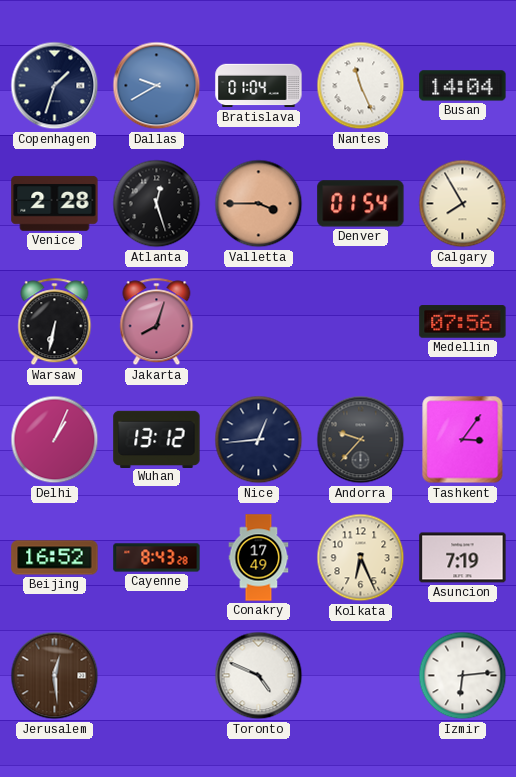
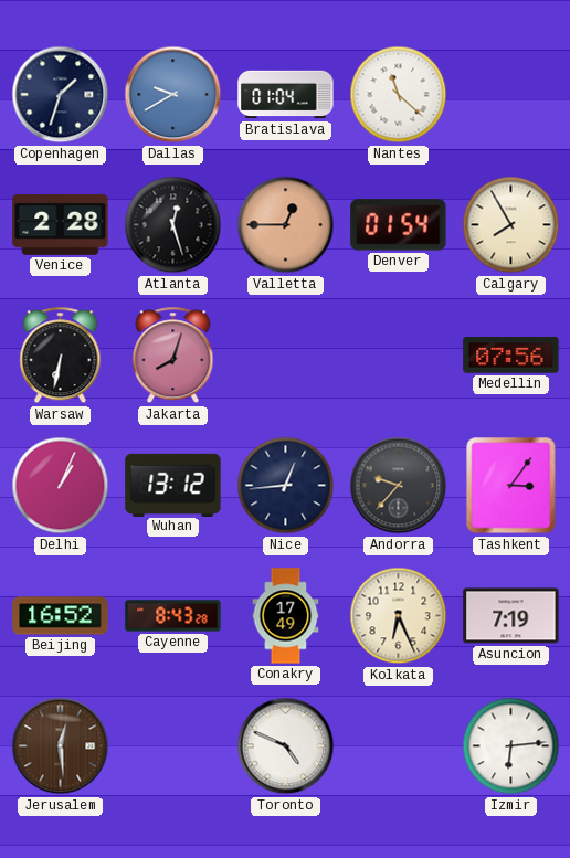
Nantes: 11:26 -> 11:22
Busan: 14:04 -> none
Valletta: 3:45 -> 12:45
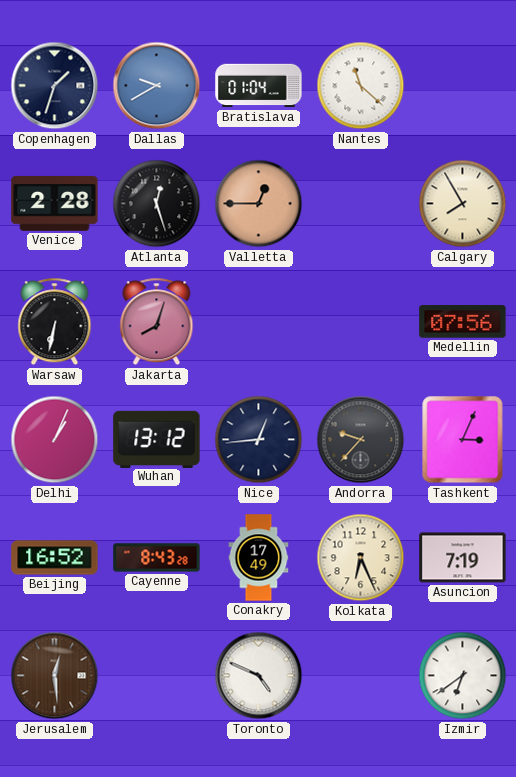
Denver: 01:54 -> none
Tashkent: 3:06 -> 3:04
Izmir: 6:14 -> 6:39
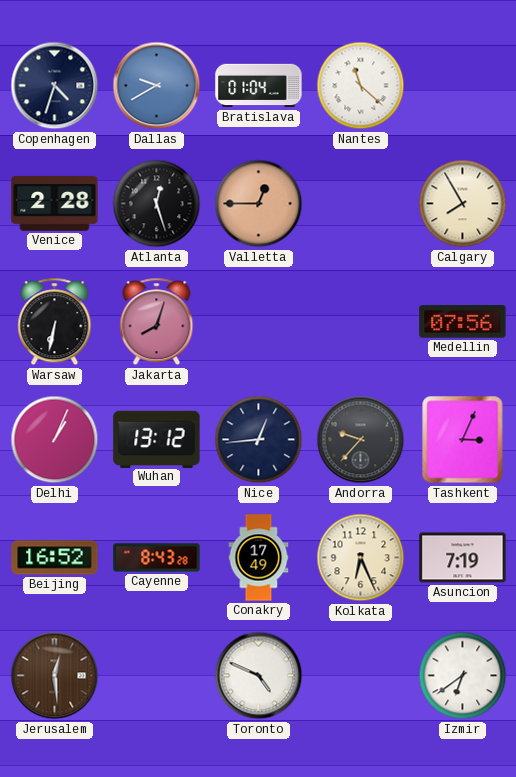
Copenhagen: 1:33 -> 4:33
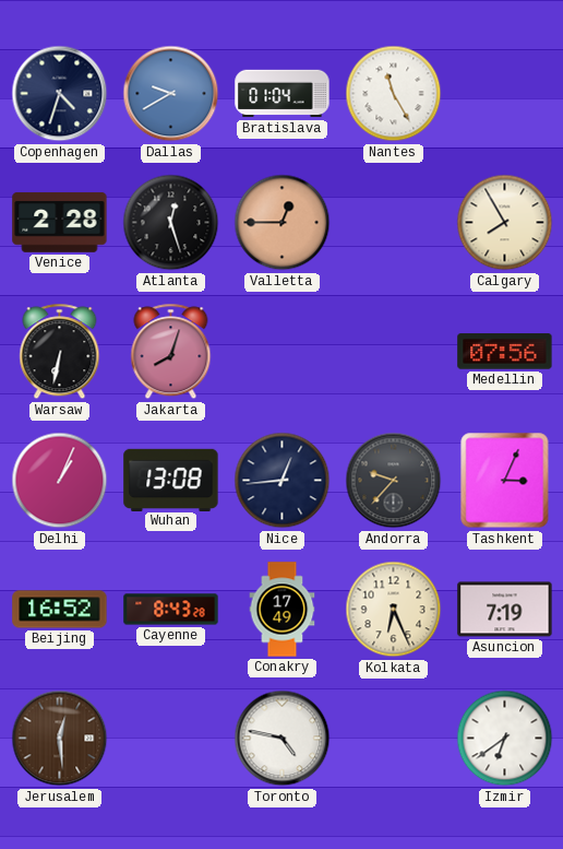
Nantes: 11:22 -> 11:25
Wuhan: 13:12 -> 13:08
Toronto: 4:49 -> 4:47
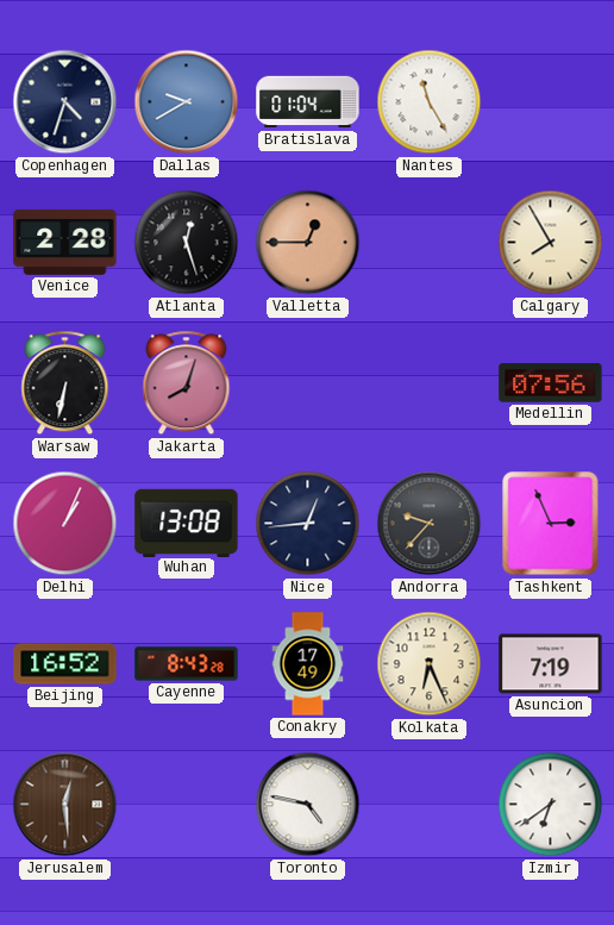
Tashkent: 3:04 -> 2:56
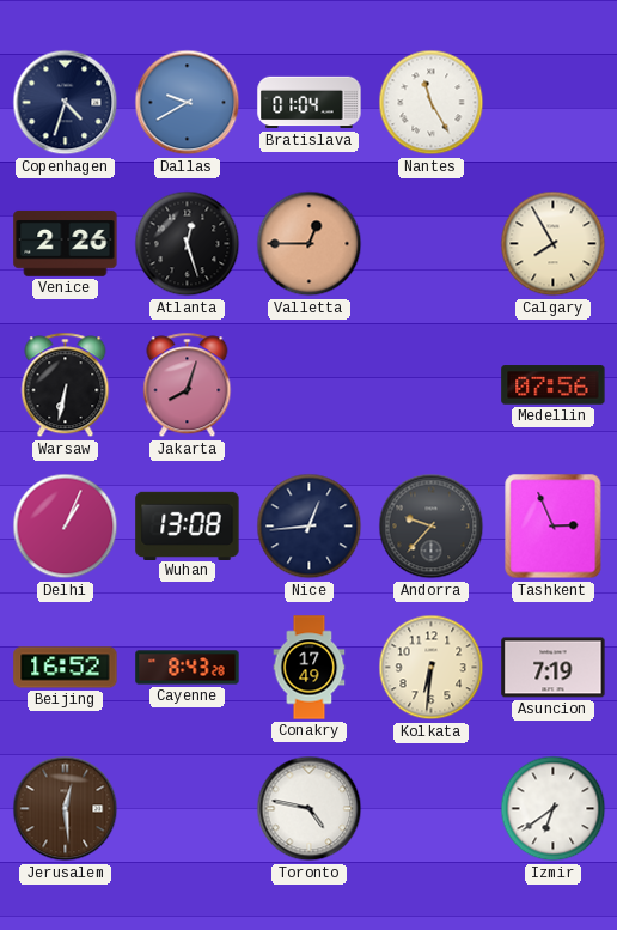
Venice: 2:28 -> 2:26
Kolkata: 6:26 -> 6:31
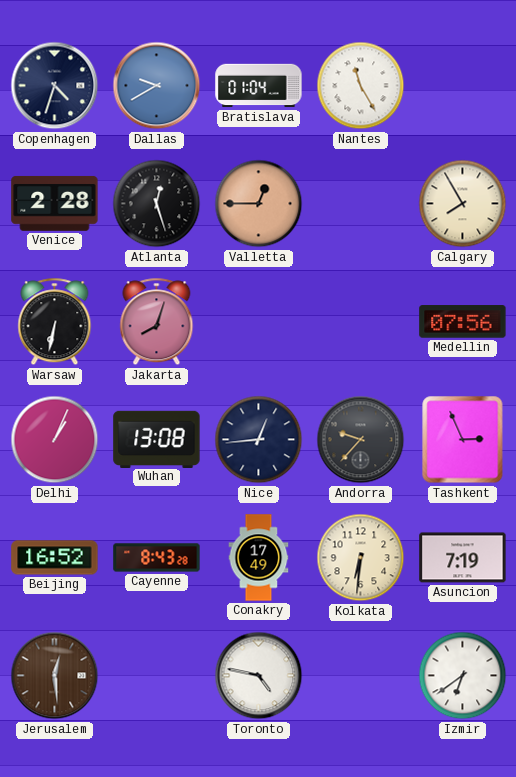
Venice: 2:26 -> 2:28
